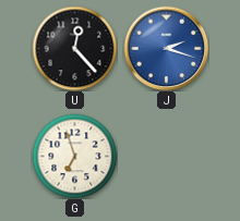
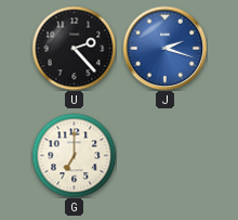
U: 12:23 -> 2:23
G: 6:57 -> 7:00
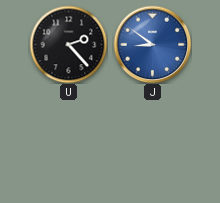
J: 2:18 -> 8:51
G: 7:00 -> none
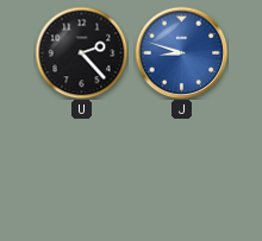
J: 8:51 -> 8:48
